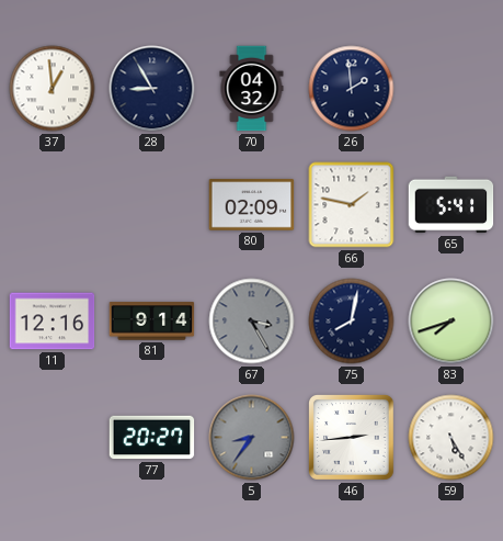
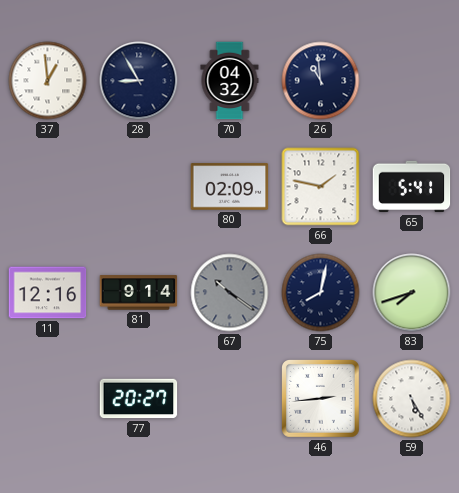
26: 1:59 -> 10:59
67: 3:25 -> 10:21
5: 8:36 -> none
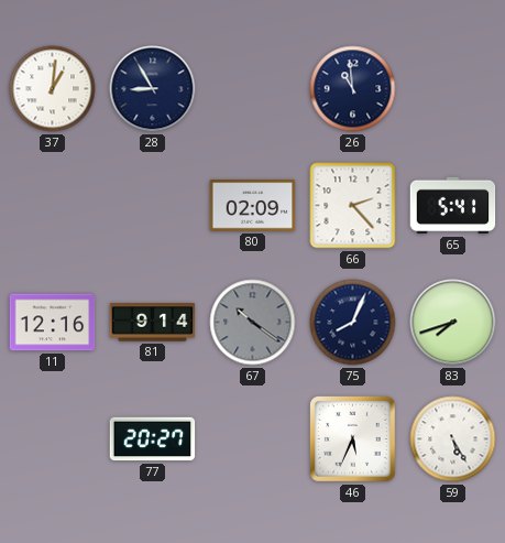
37: 12:59 -> 1:01
70: 04:32 -> none
66: 1:47 -> 2:23
75: 8:02 -> 8:04
46: 2:44 -> 5:34
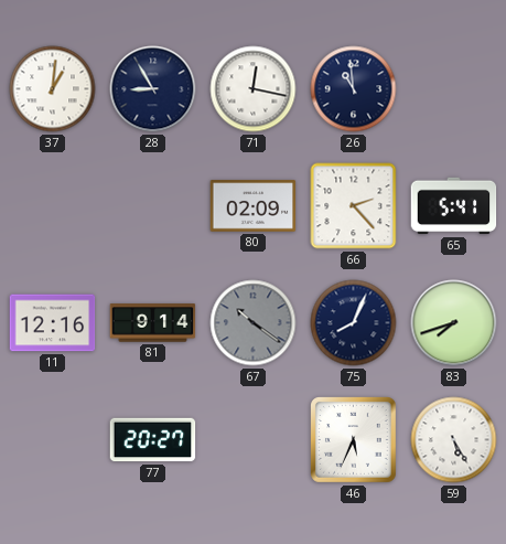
71: none -> 12:17
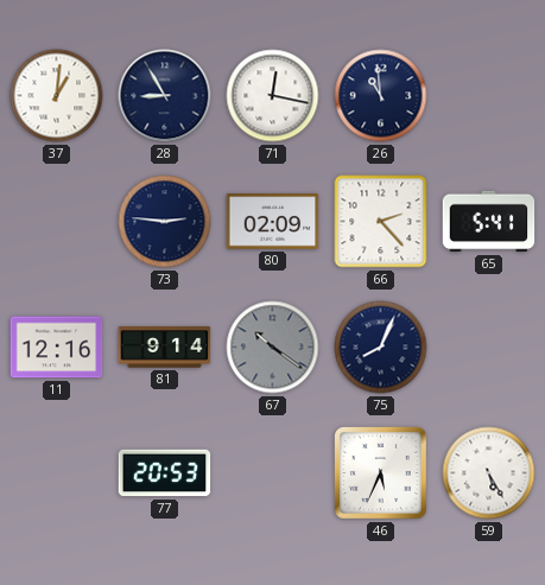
73: none -> 2:46
83: 7:42 -> none
77: 20:27 -> 20:53
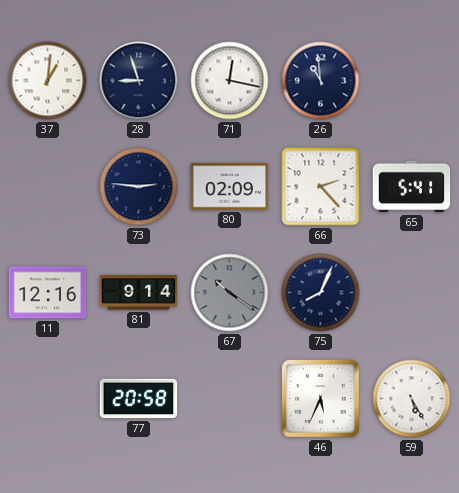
28: 8:55 -> 8:57
77: 20:53 -> 20:58
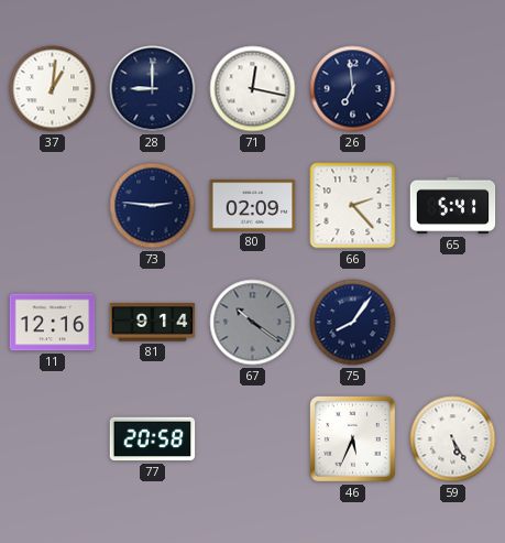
28: 8:57 -> 9:00
26: 10:59 -> 6:59
75: 8:04 -> 8:06
